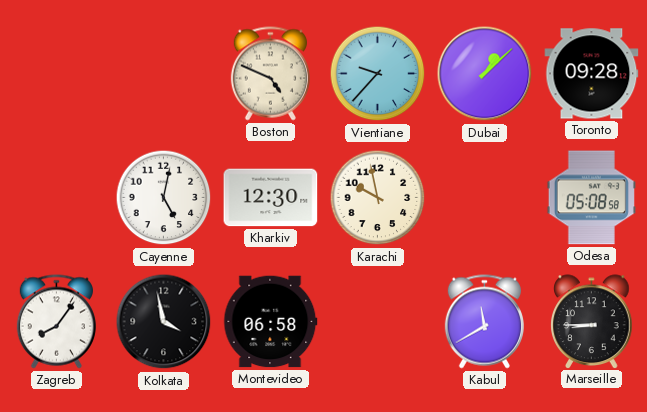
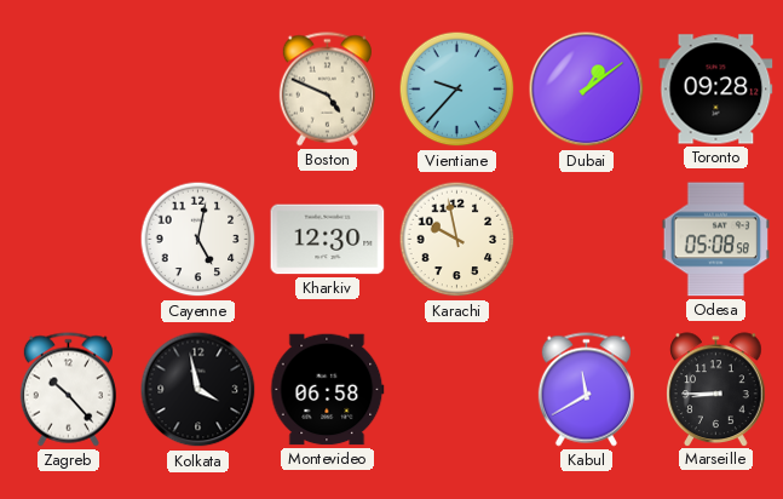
Dubai: 1:08 -> 1:09
Zagreb: 8:06 -> 10:23
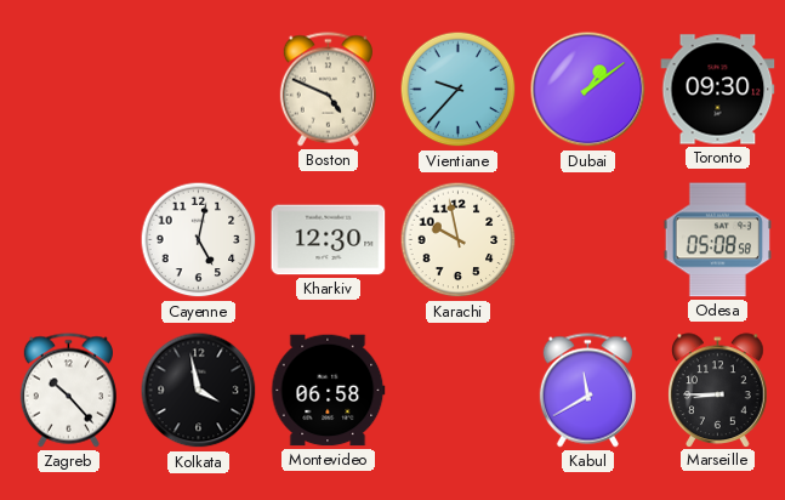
Toronto: 09:28 -> 09:30
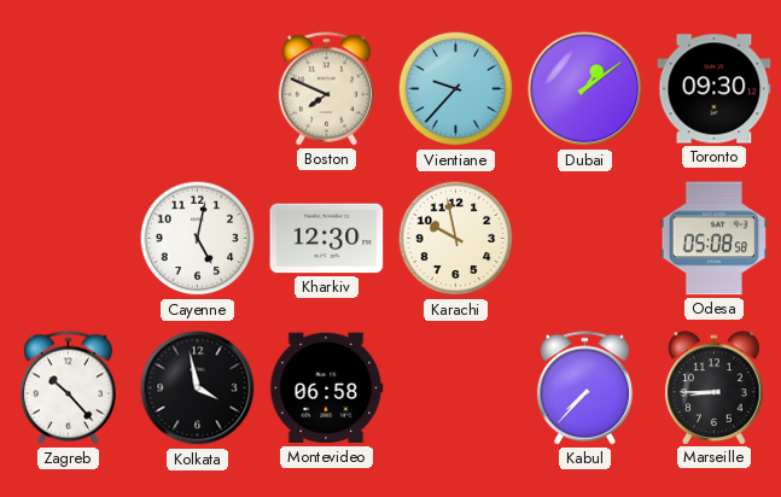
Boston: 4:49 -> 7:49
Kabul: 11:40 -> 7:37
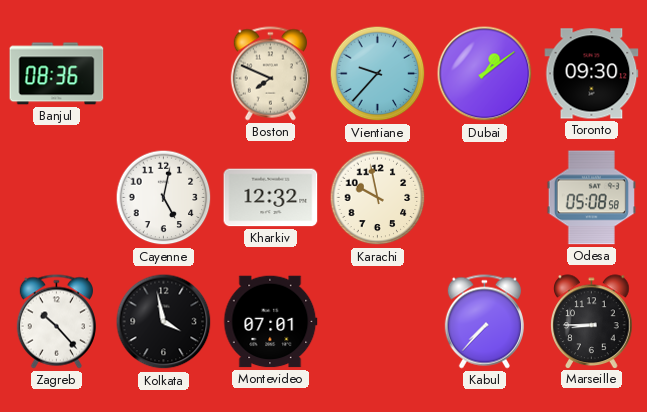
Banjul: none -> 08:36
Kharkiv: 12:30 -> 12:32
Montevideo: 06:58 -> 07:01
